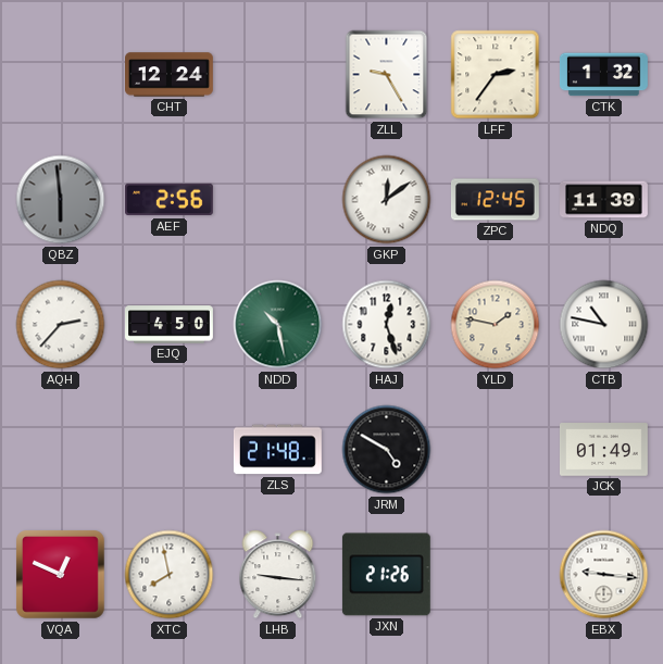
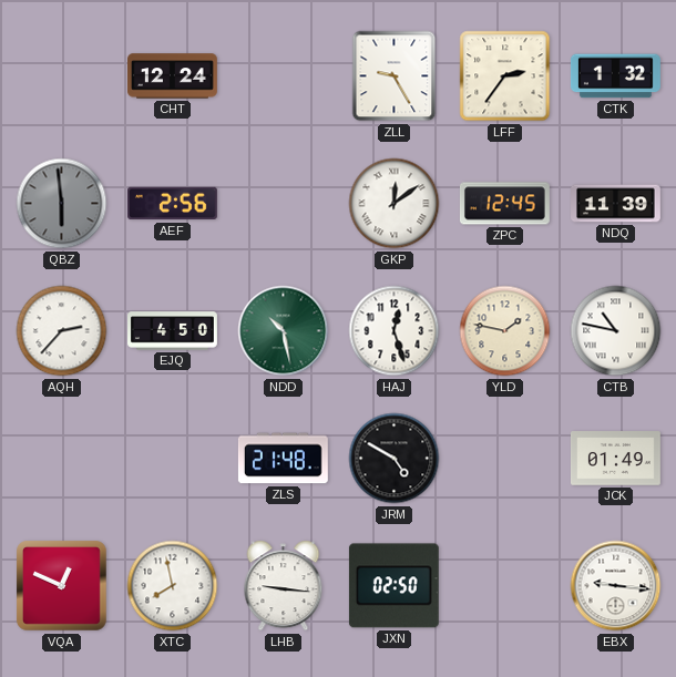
JXN: 21:26 -> 02:50
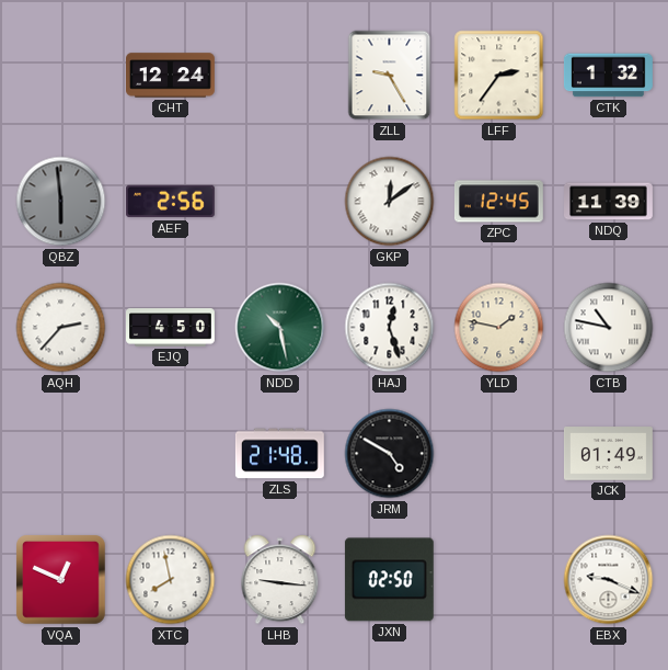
EBX: 9:16 -> 9:19
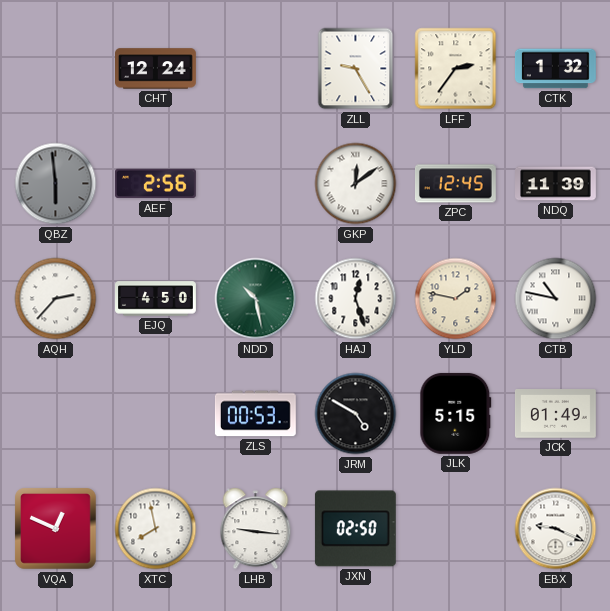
ZLS: 21:48 -> 00:53
JLK: none -> 5:15
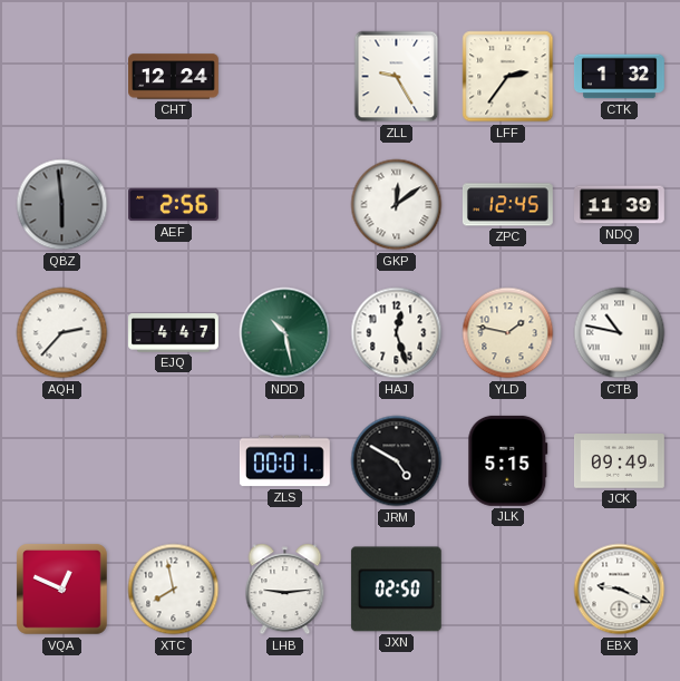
EJQ: 4:50 -> 4:47
ZLS: 00:53 -> 00:01
JCK: 01:49 -> 09:49
LHB: 9:16 -> 9:14
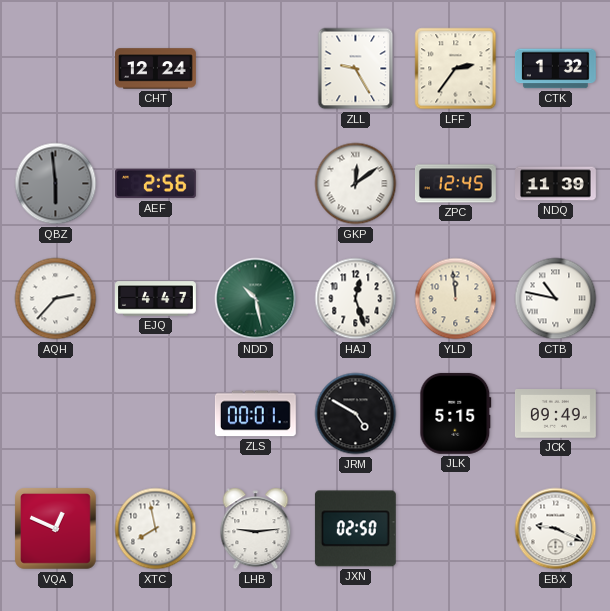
YLD: 1:47 -> 11:59
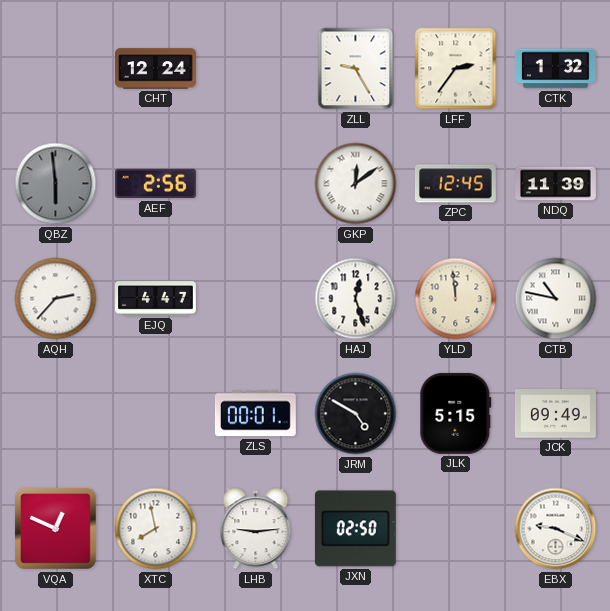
NDD: 10:28 -> none
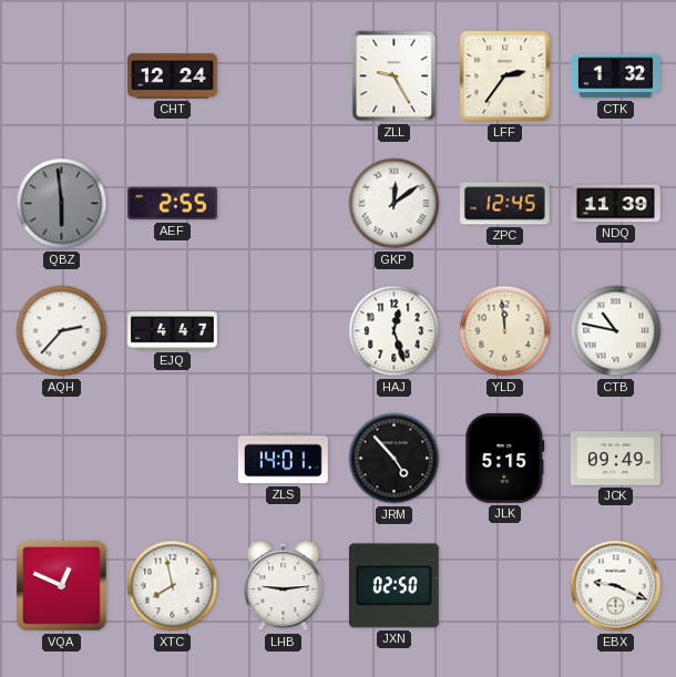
AEF: 2:56 -> 2:55
ZLS: 00:01 -> 14:01
JRM: 4:50 -> 4:53
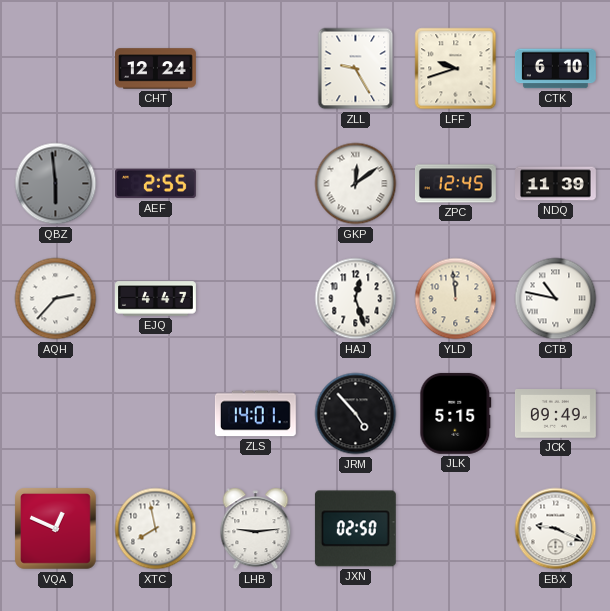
LFF: 2:36 -> 9:42
CTK: 1:32 -> 6:10
